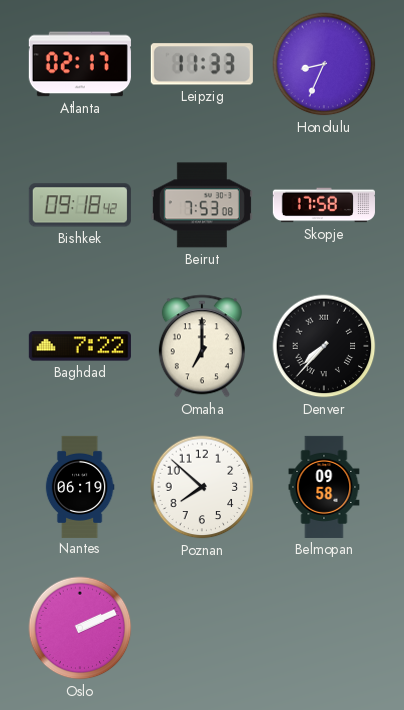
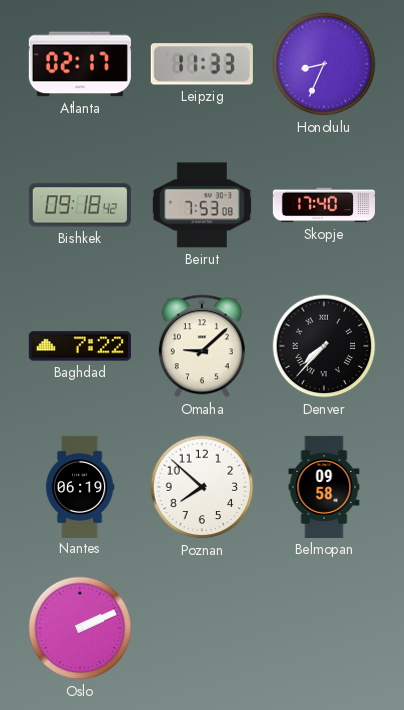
Skopje: 17:58 -> 17:40
Omaha: 7:00 -> 9:08
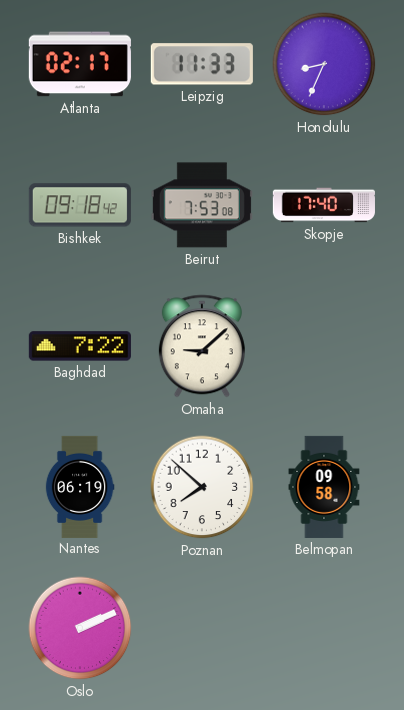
Denver: 7:37 -> none
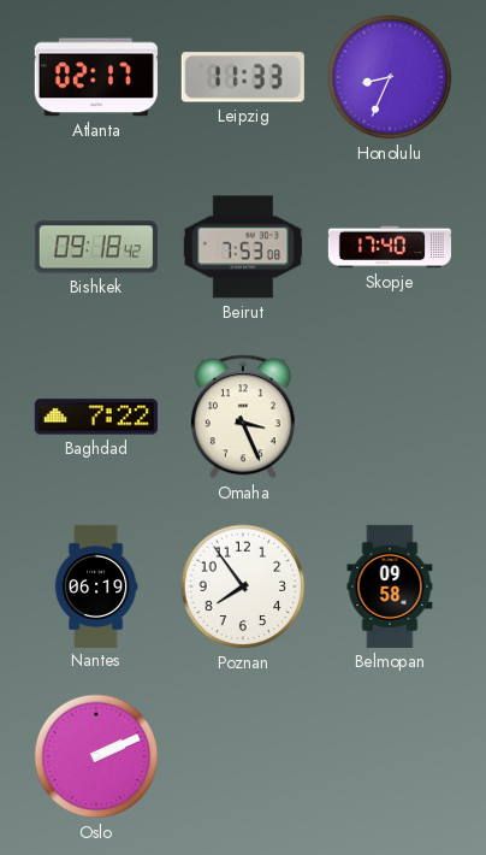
Omaha: 9:08 -> 3:26
Poznan: 7:52 -> 7:54
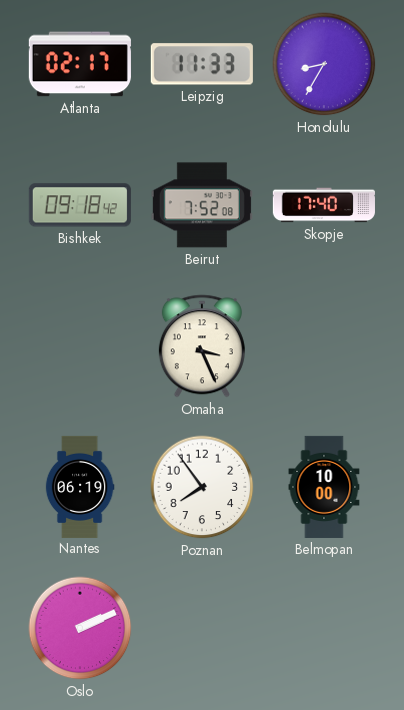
Honolulu: 8:34 -> 8:35
Beirut: 7:53 -> 7:52
Baghdad: 7:22 -> none
Belmopan: 09:58 -> 10:00
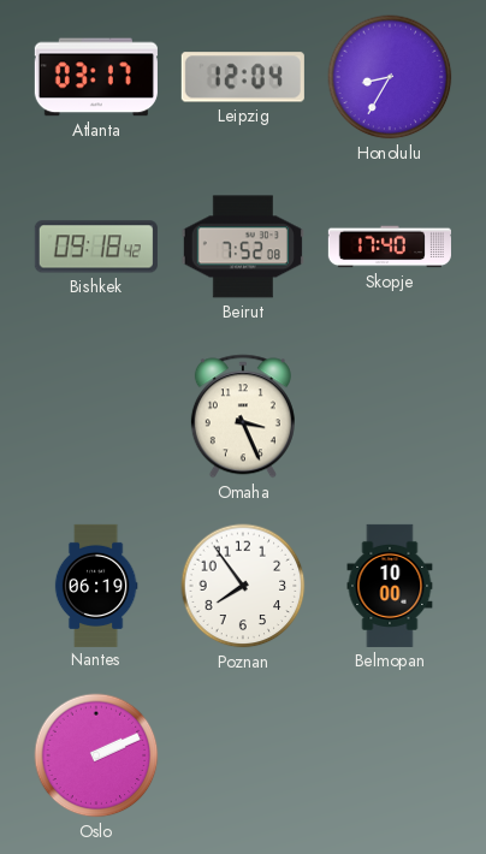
Atlanta: 02:17 -> 03:17
Leipzig: 11:33 -> 12:04
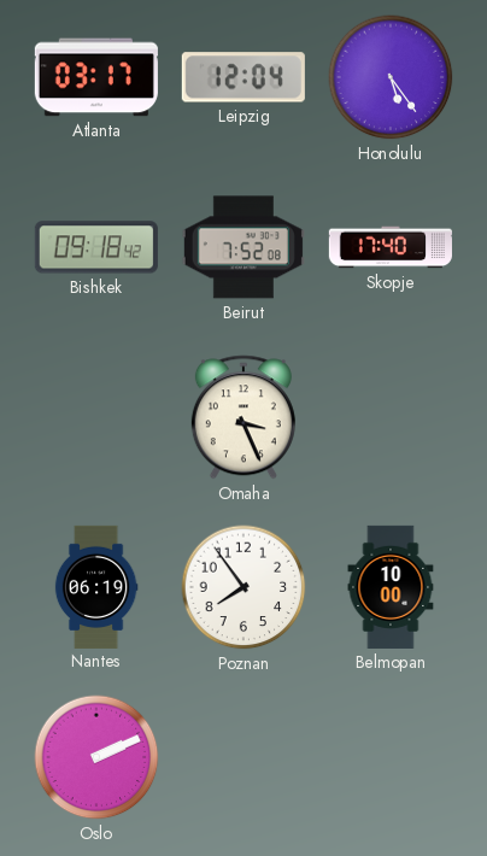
Honolulu: 8:35 -> 5:24
